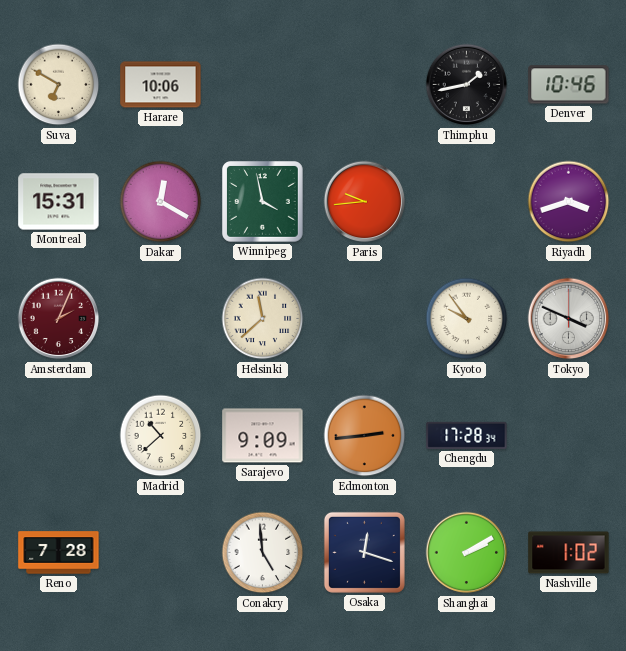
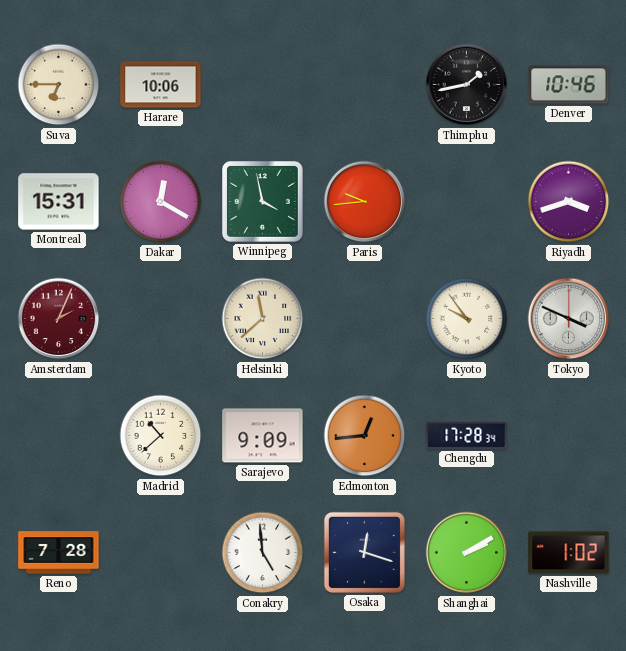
Suva: 6:50 -> 6:45
Edmonton: 2:44 -> 12:44
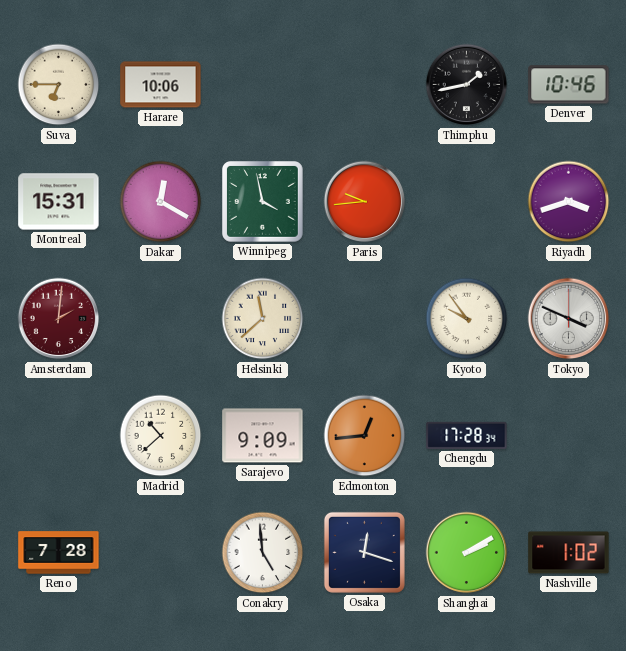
Amsterdam: 2:04 -> 2:01
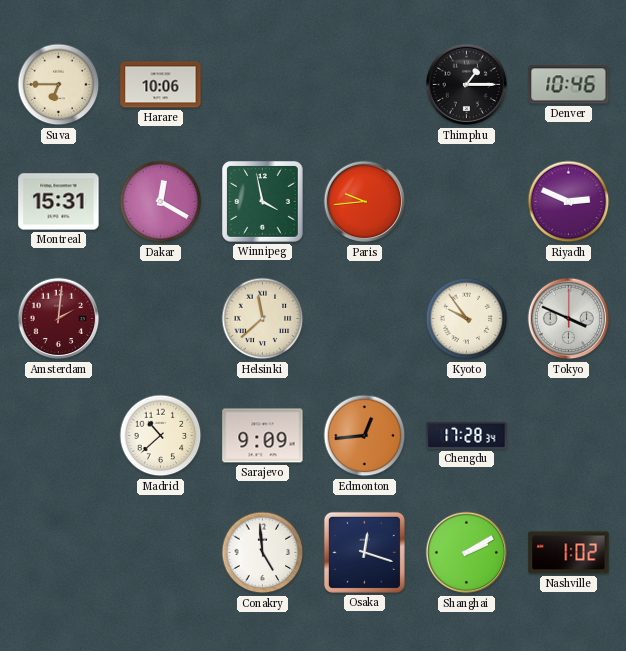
Thimphu: 1:43 -> 1:15
Riyadh: 3:42 -> 2:49
Reno: 7:28 -> none
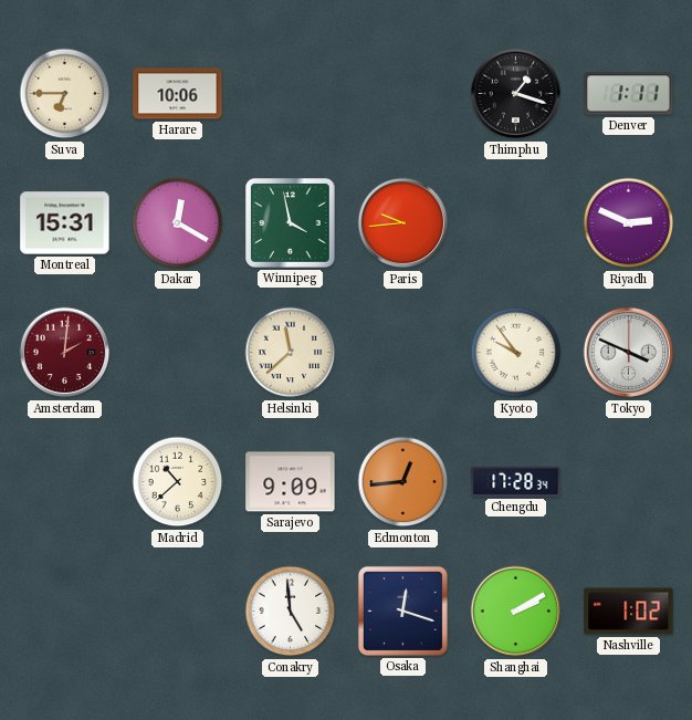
Thimphu: 1:15 -> 1:18
Denver: 10:46 -> 1:11
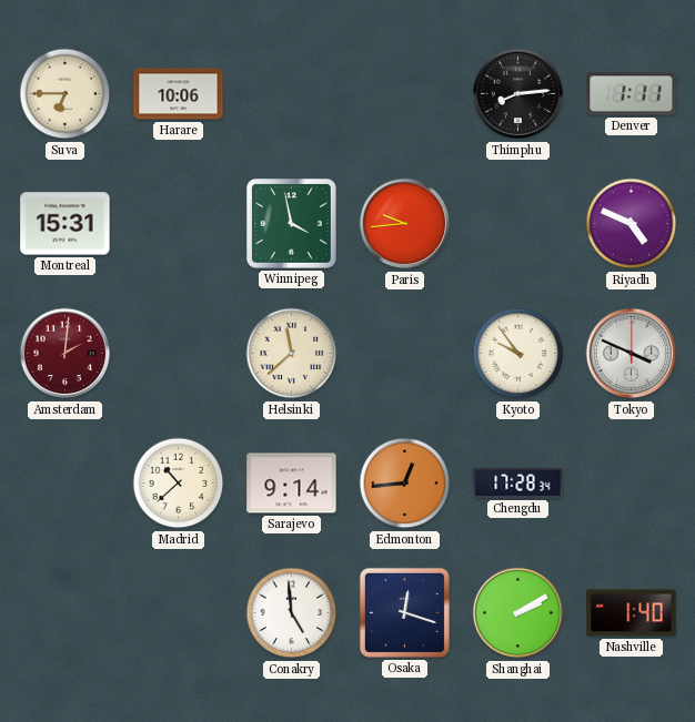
Thimphu: 1:18 -> 8:14
Dakar: 12:20 -> none
Riyadh: 2:49 -> 4:49
Sarajevo: 9:09 -> 9:14
Nashville: 1:02 -> 1:40
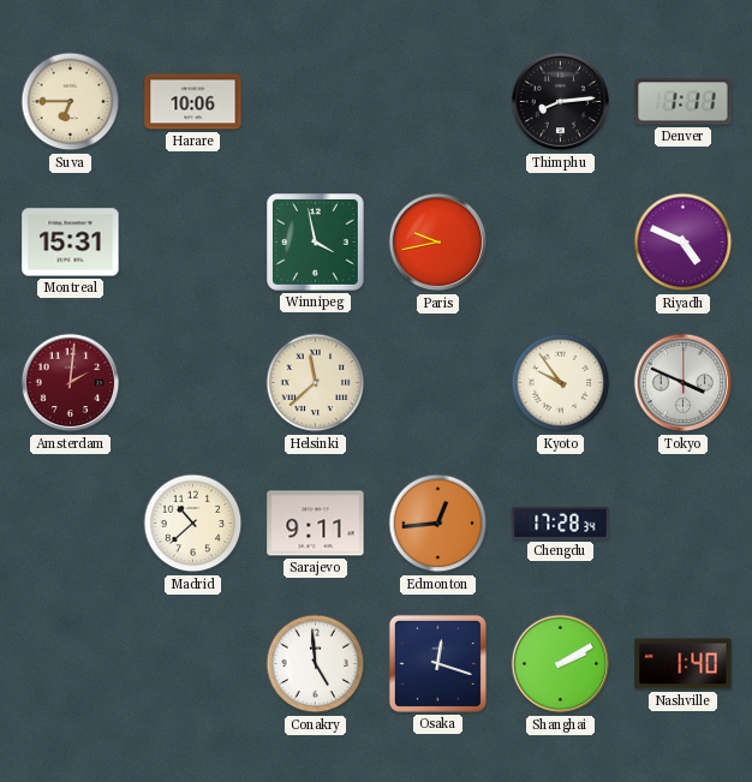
Paris: 9:44 -> 9:43
Sarajevo: 9:14 -> 9:11
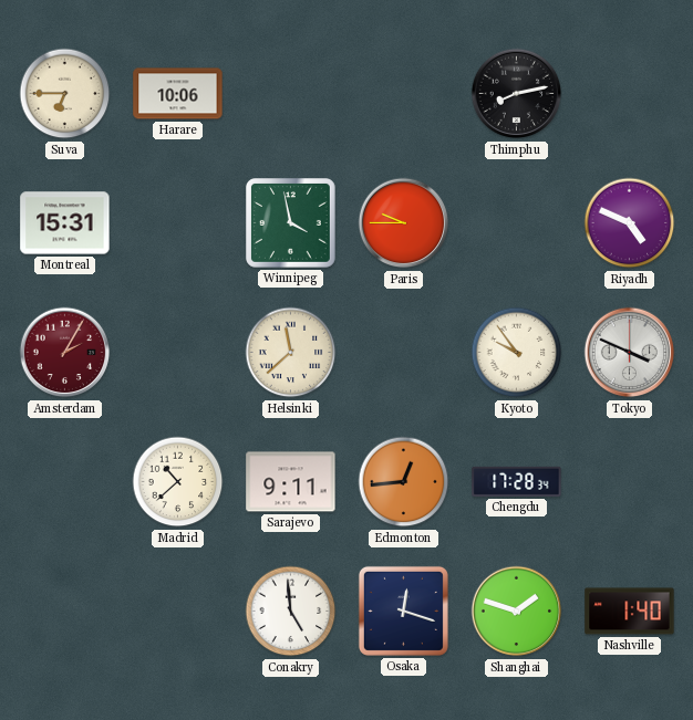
Thimphu: 8:14 -> 8:13
Denver: 1:11 -> none
Paris: 9:43 -> 9:45
Amsterdam: 2:01 -> 2:05
Shanghai: 2:10 -> 1:48
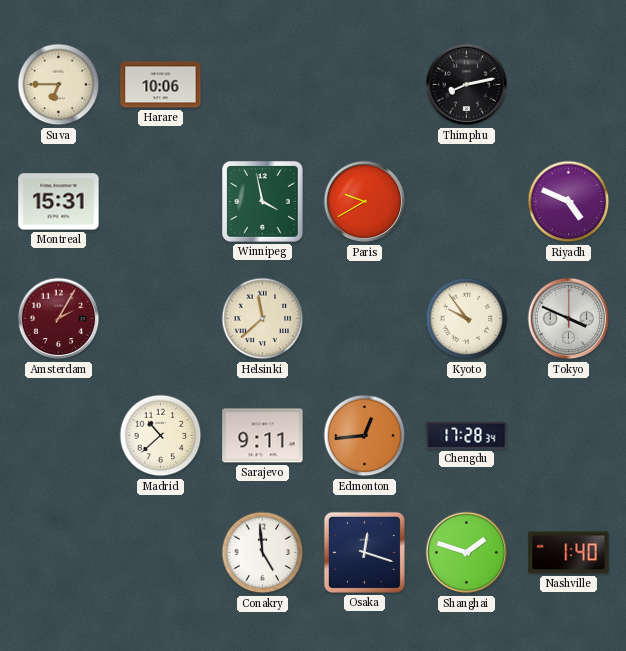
Paris: 9:45 -> 9:40
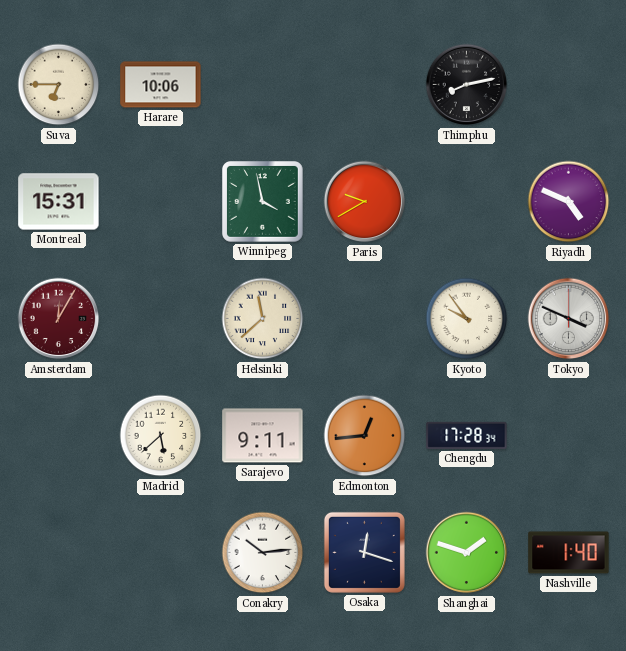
Amsterdam: 2:05 -> 12:05
Madrid: 10:38 -> 5:38
Conakry: 4:59 -> 10:14
